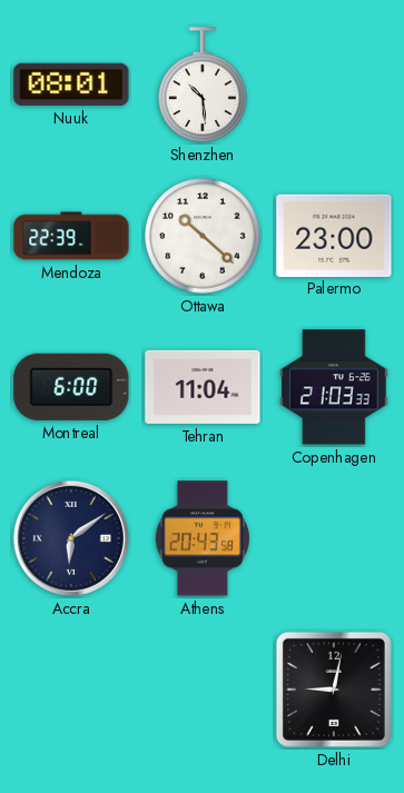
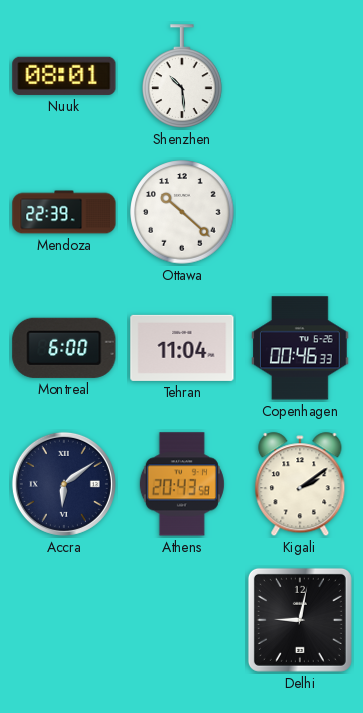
Palermo: 23:00 -> none
Copenhagen: 21:03 -> 00:46
Kigali: none -> 2:09
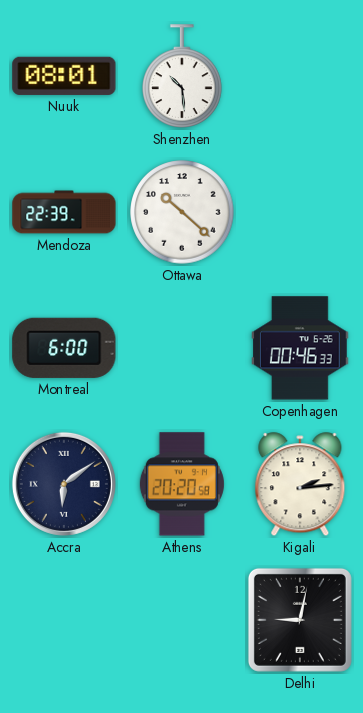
Tehran: 11:04 -> none
Athens: 20:43 -> 20:20
Kigali: 2:09 -> 2:14
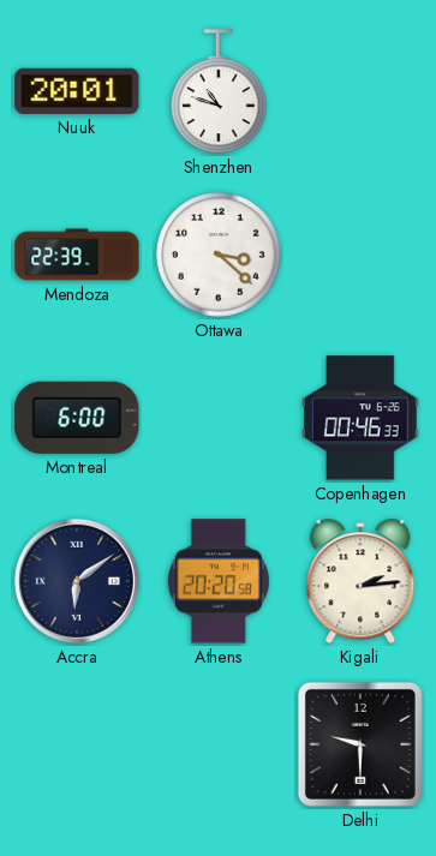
Nuuk: 08:01 -> 20:01
Shenzhen: 10:29 -> 10:48
Ottawa: 10:22 -> 3:22
Delhi: 9:02 -> 9:30
